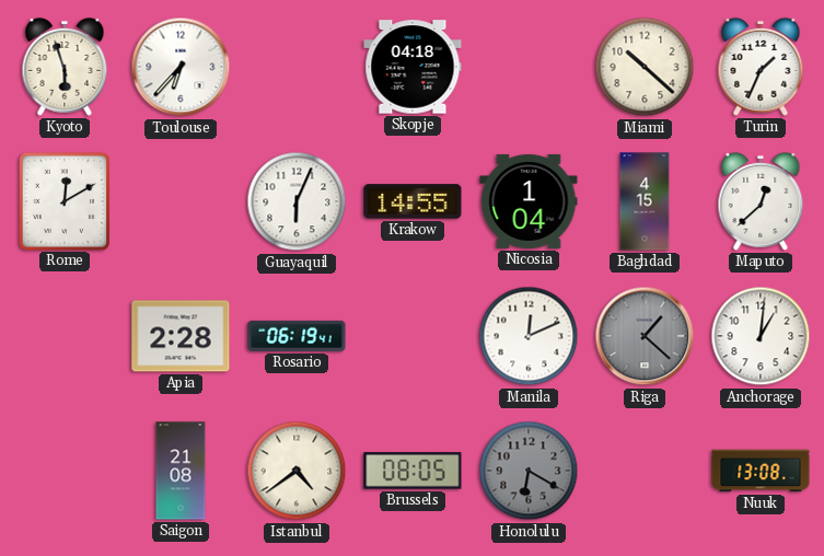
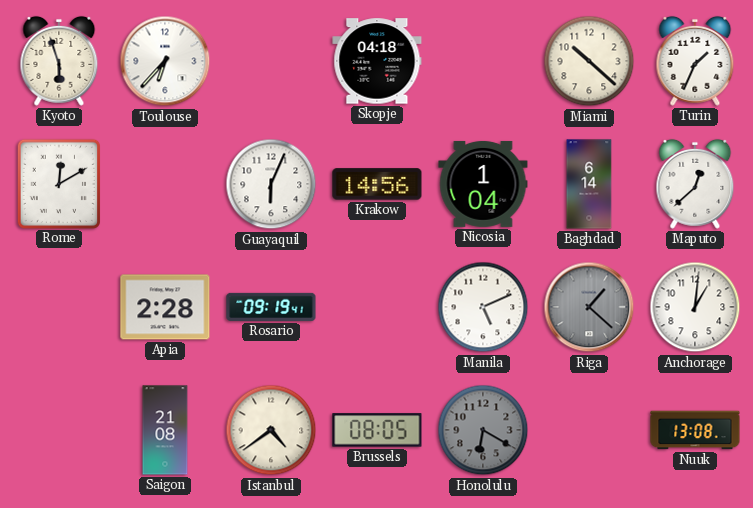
Krakow: 14:55 -> 14:56
Baghdad: 4:15 -> 6:14
Rosario: 06:19 -> 09:19
Manila: 12:11 -> 5:11
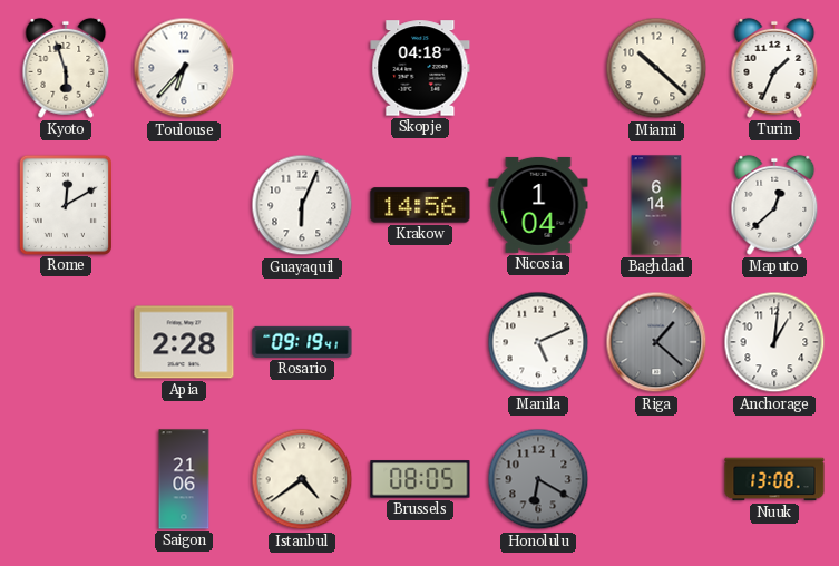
Saigon: 21:08 -> 21:06
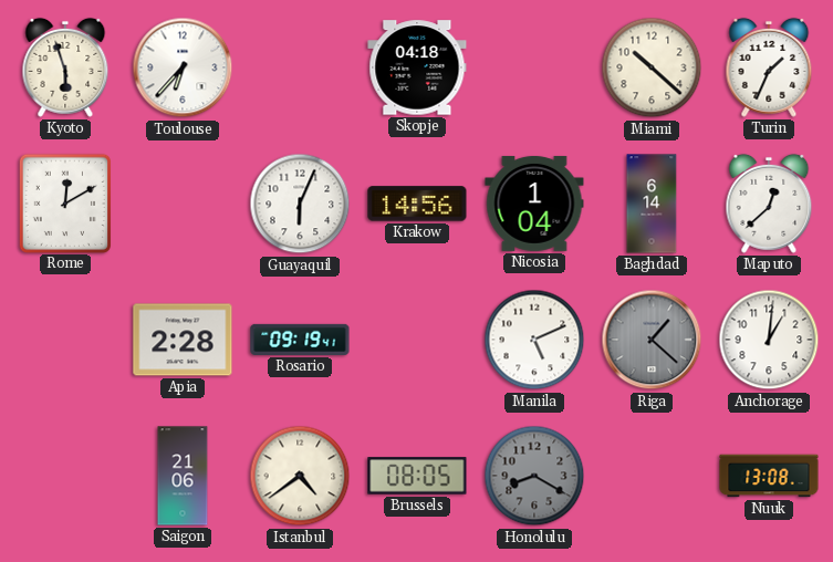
Honolulu: 6:20 -> 8:20
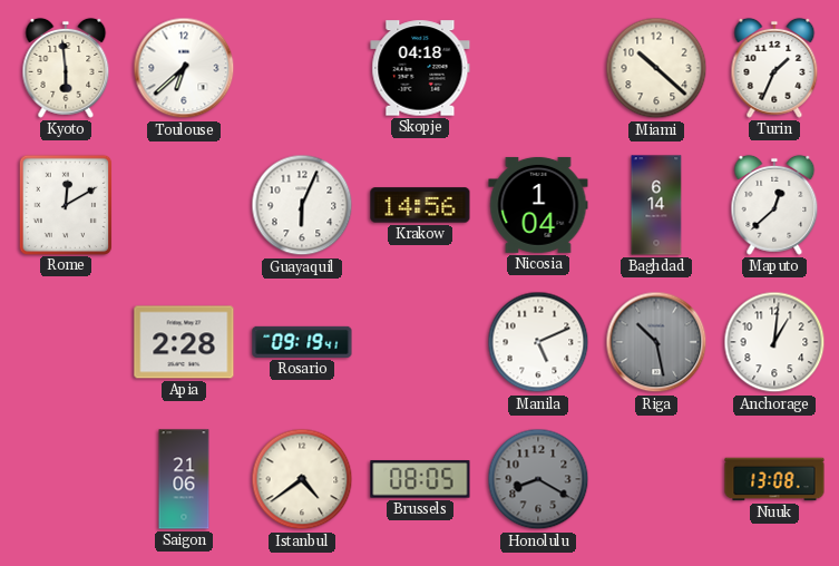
Kyoto: 5:57 -> 5:59
Toulouse: 6:37 -> 6:38
Riga: 1:22 -> 10:28
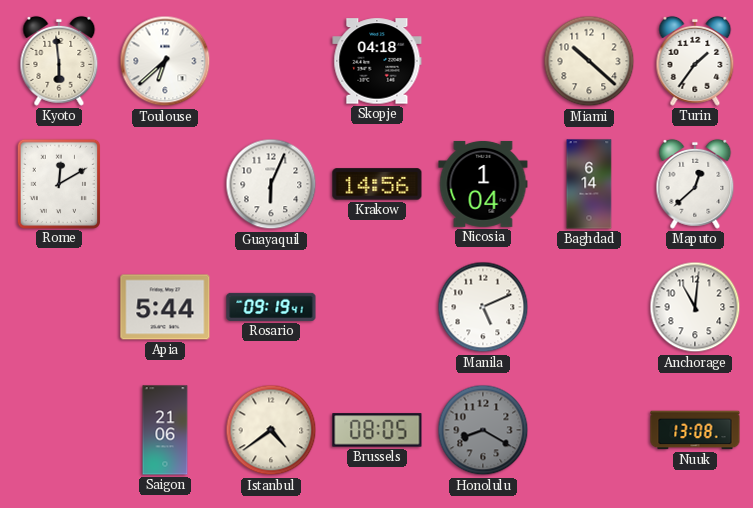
Turin: 1:34 -> 1:36
Apia: 2:28 -> 5:44
Riga: 10:28 -> none
Anchorage: 1:01 -> 11:01
